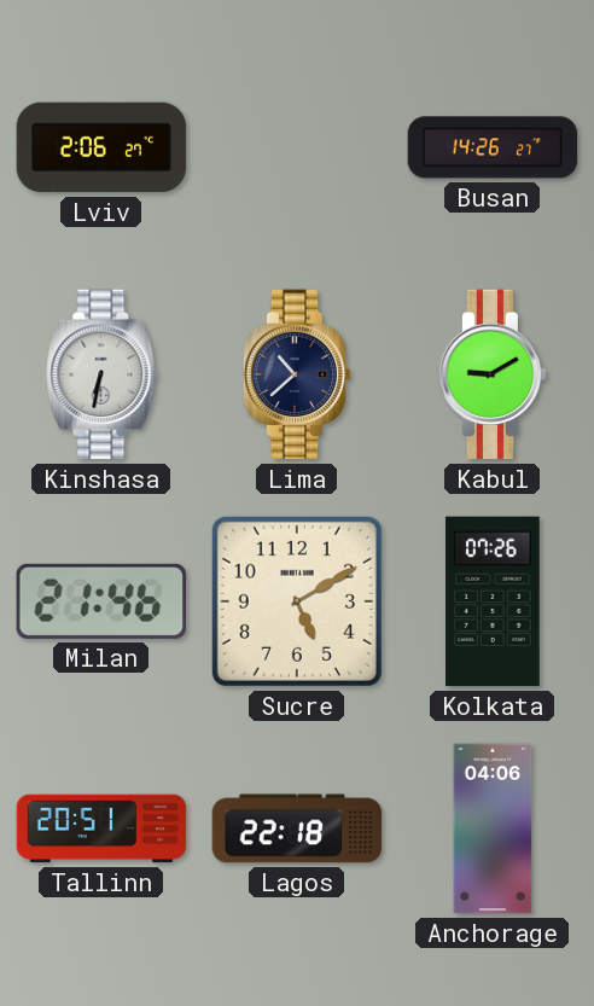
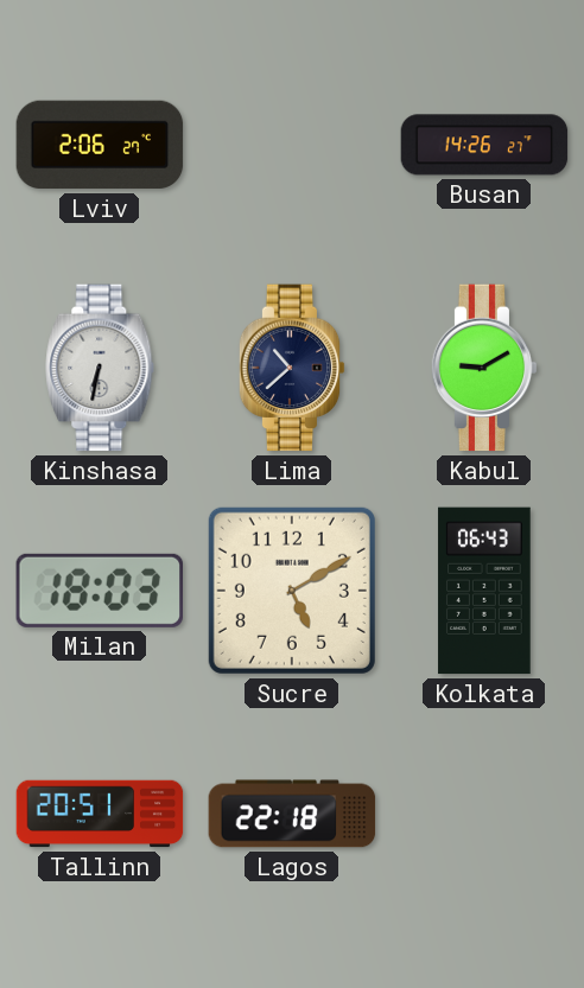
Milan: 21:46 -> 18:03
Kolkata: 07:26 -> 06:43
Anchorage: 04:06 -> none
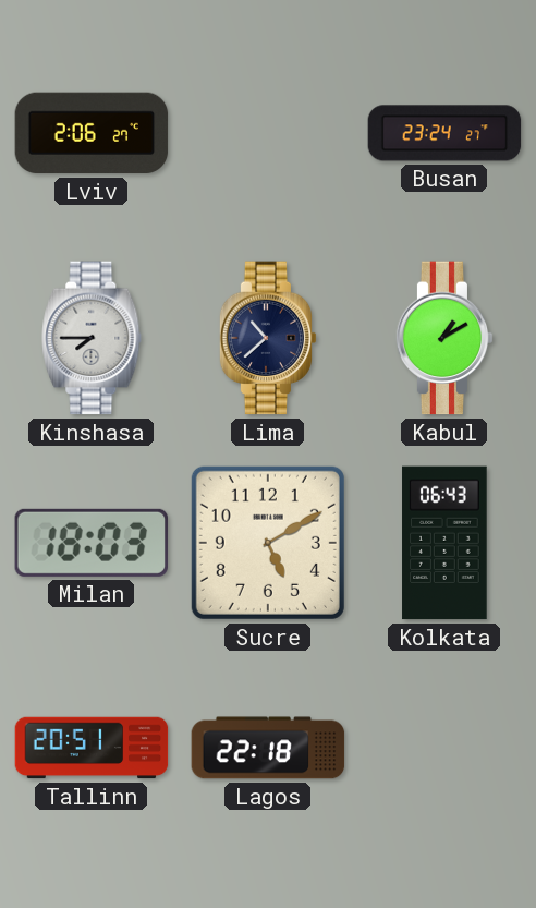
Busan: 14:26 -> 23:24
Kinshasa: 6:32 -> 7:45
Kabul: 9:10 -> 1:10
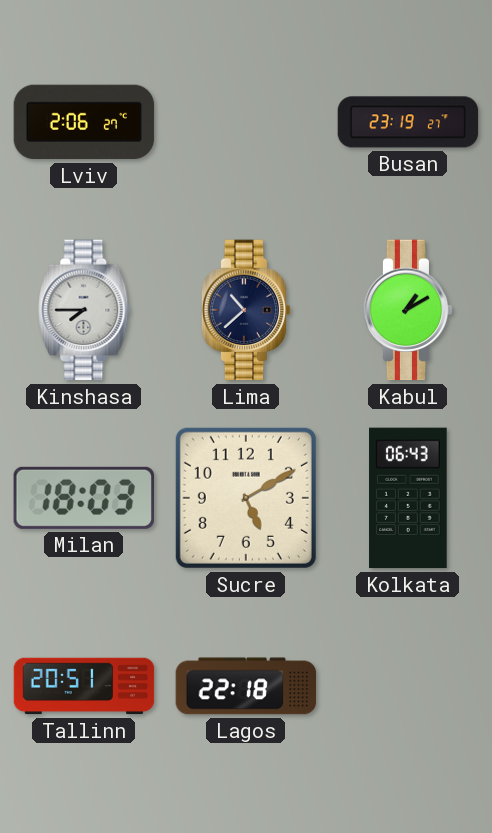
Busan: 23:24 -> 23:19
